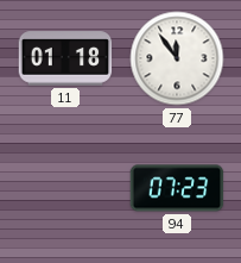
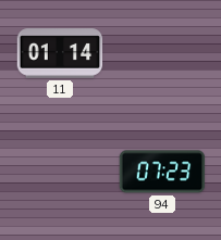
11: 01:18 -> 01:14
77: 11:54 -> none
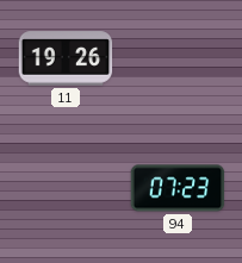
11: 01:14 -> 19:26
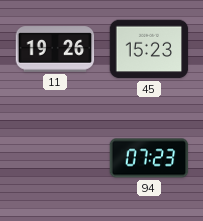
45: none -> 15:23
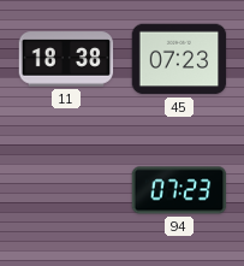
11: 19:26 -> 18:38
45: 15:23 -> 07:23
